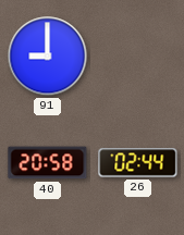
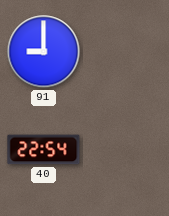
40: 20:58 -> 22:54
26: 02:44 -> none
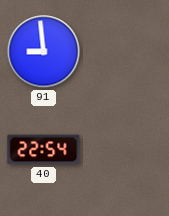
91: 9:00 -> 8:59
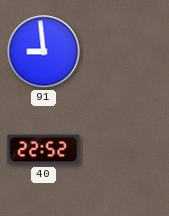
40: 22:54 -> 22:52
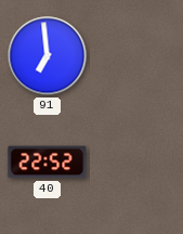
91: 8:59 -> 6:59
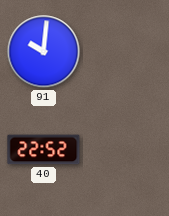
91: 6:59 -> 10:01
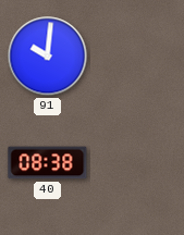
40: 22:52 -> 08:38
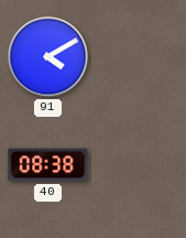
91: 10:01 -> 4:10
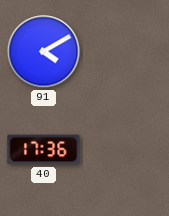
40: 08:38 -> 17:36
